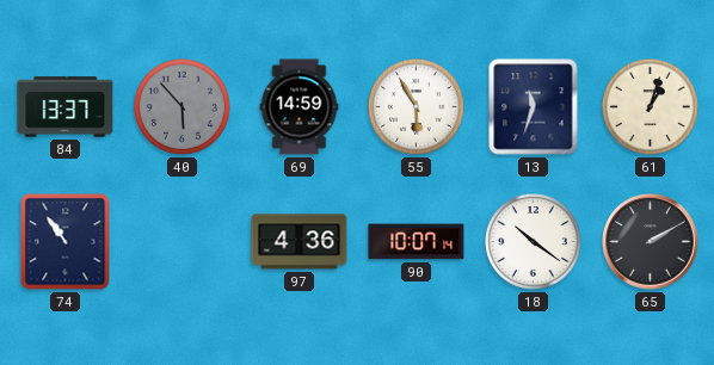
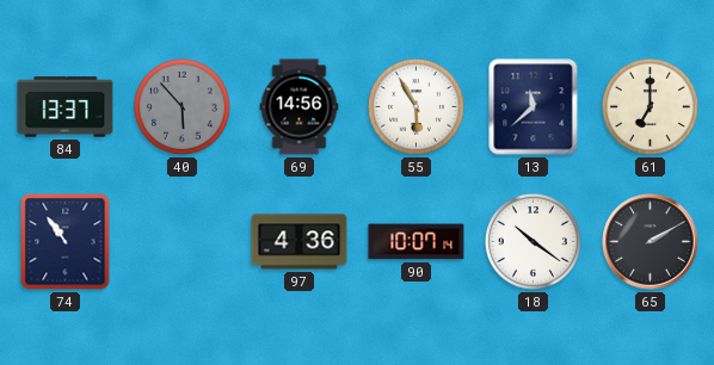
69: 14:59 -> 14:56
13: 11:33 -> 11:38
61: 1:03 -> 7:00
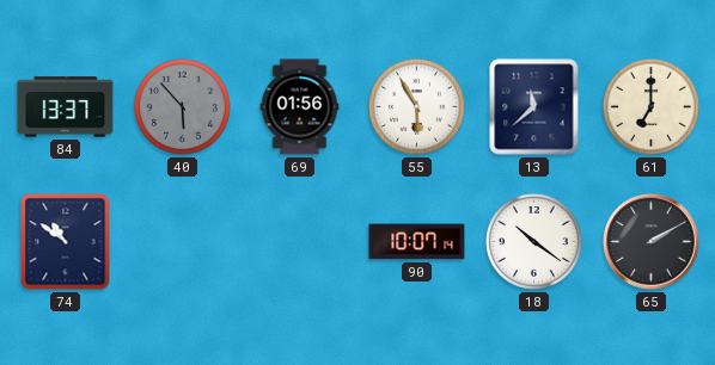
69: 14:56 -> 01:56
74: 10:54 -> 10:51
97: 4:36 -> none
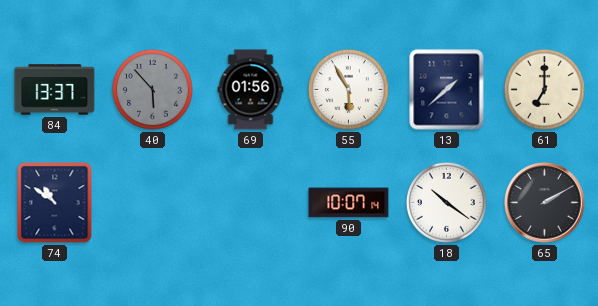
13: 11:38 -> 1:38
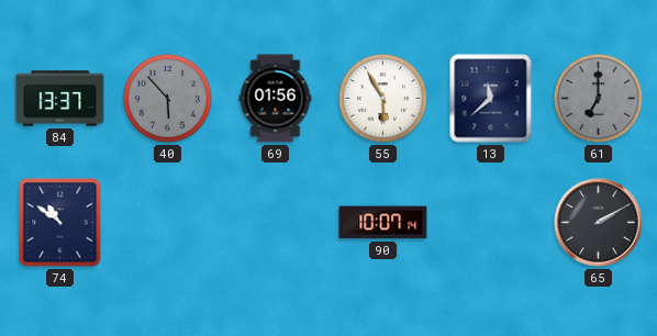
13: 1:38 -> 11:38
61 dial: cream -> grey
18: 10:21 -> none
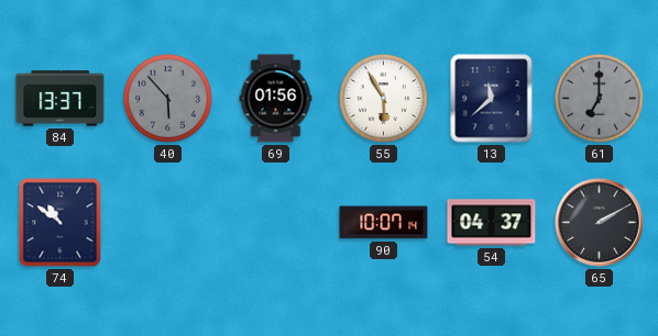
54: none -> 04:37
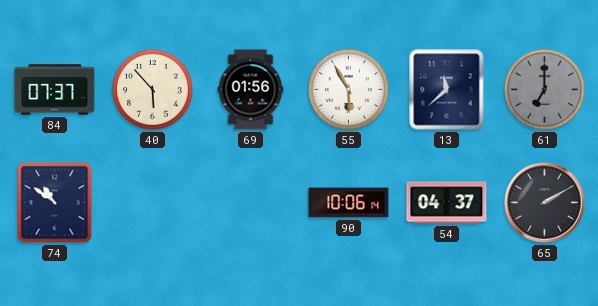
84: 13:37 -> 07:37
40 dial: grey -> cream
90: 10:07 -> 10:06
